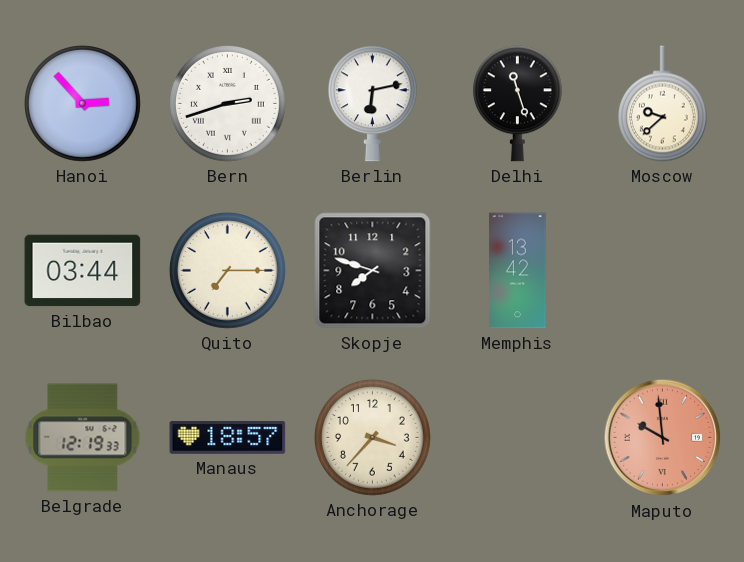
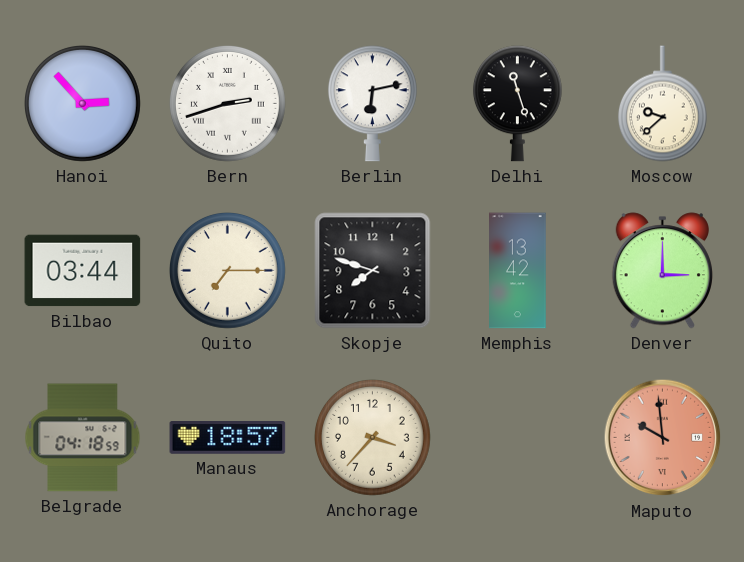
Denver: none -> 3:00
Belgrade: 12:19 -> 04:18
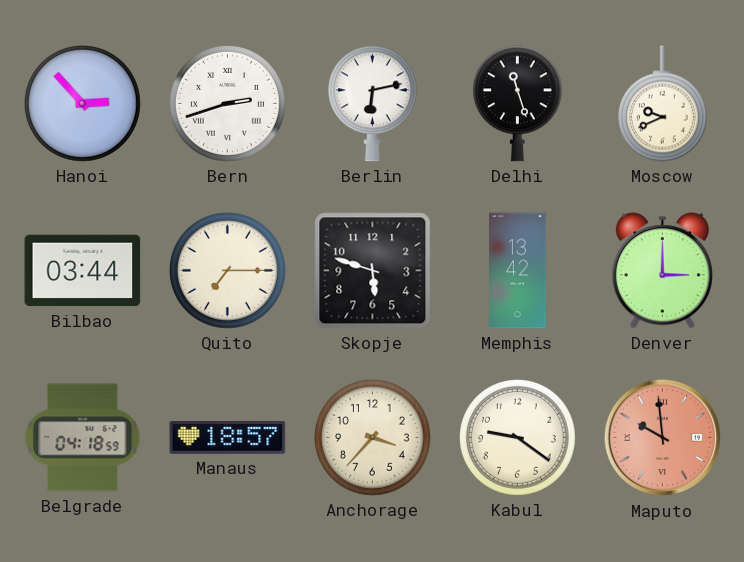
Moscow: 9:38 -> 9:41
Skopje: 7:48 -> 5:48
Kabul: none -> 9:21
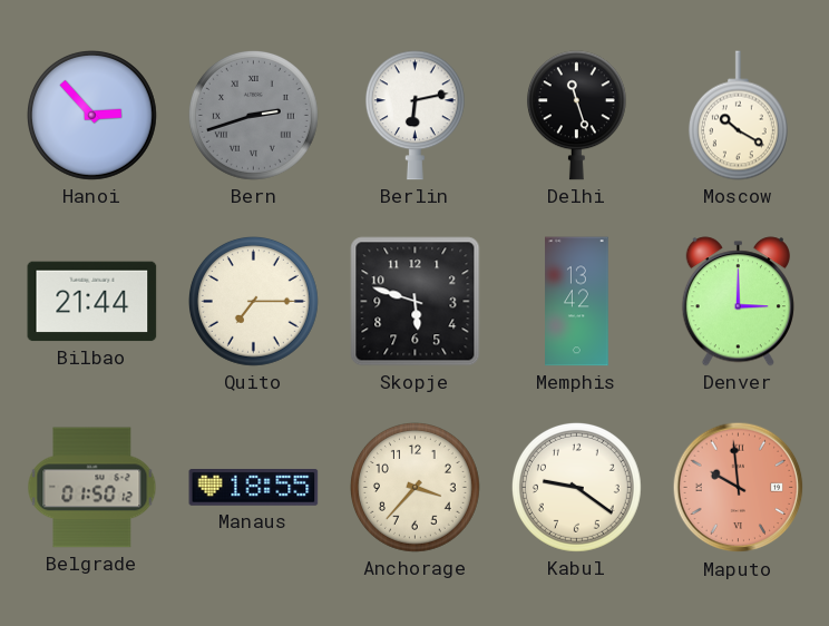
Bern dial: white -> grey
Moscow: 9:41 -> 10:20
Bilbao: 03:44 -> 21:44
Belgrade: 04:18 -> 01:50
Manaus: 18:57 -> 18:55
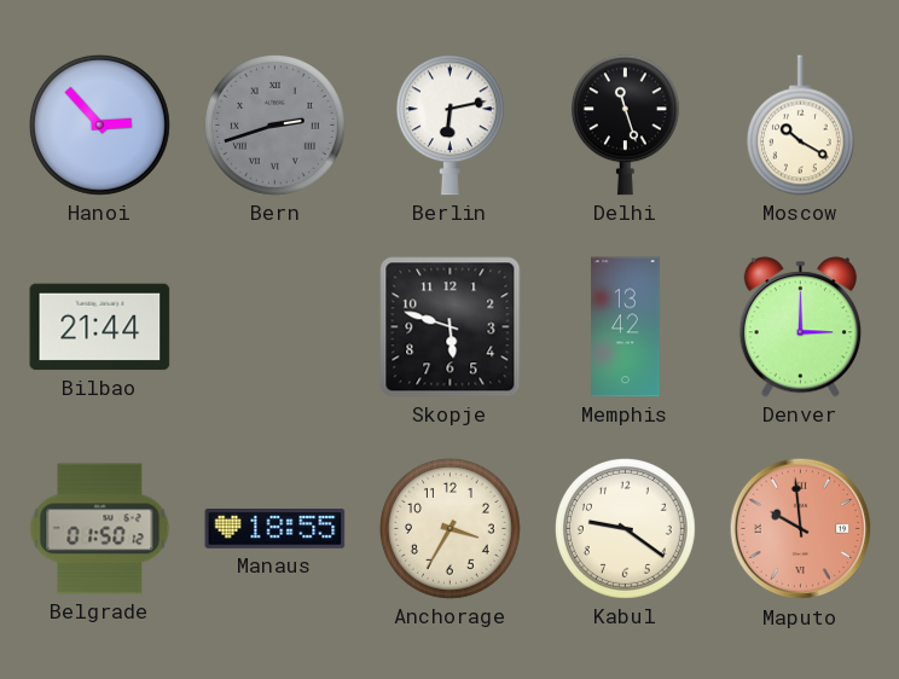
Quito: 7:15 -> none
Anchorage: 3:37 -> 3:35
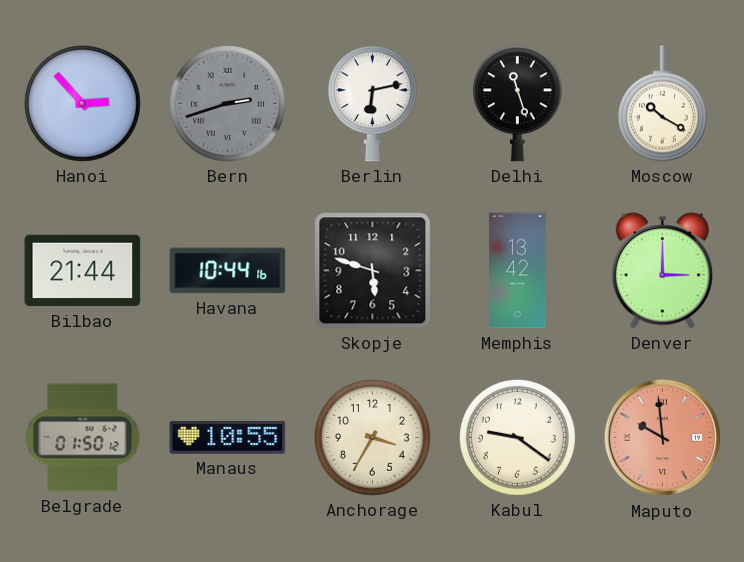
Havana: none -> 10:44
Manaus: 18:55 -> 10:55
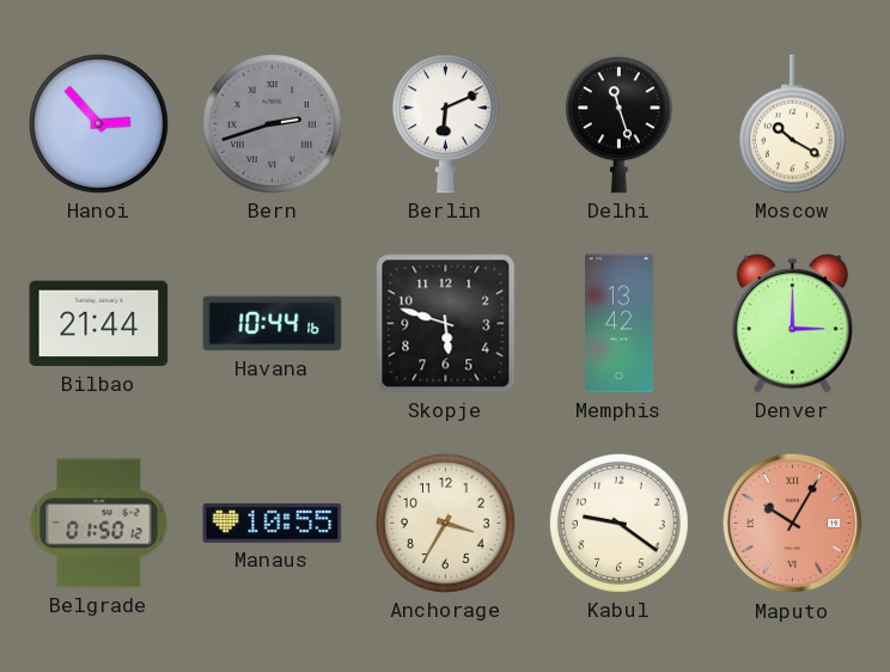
Berlin: 6:13 -> 6:11
Maputo: 9:59 -> 10:05
